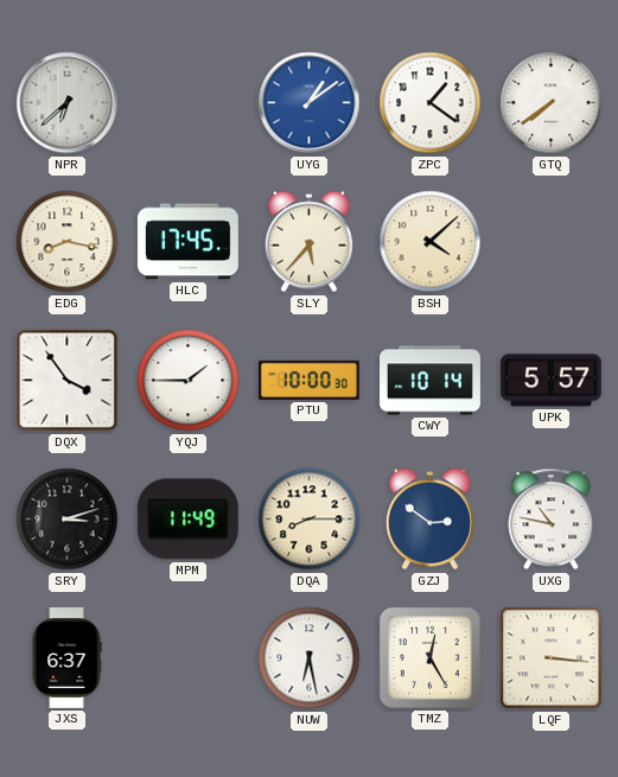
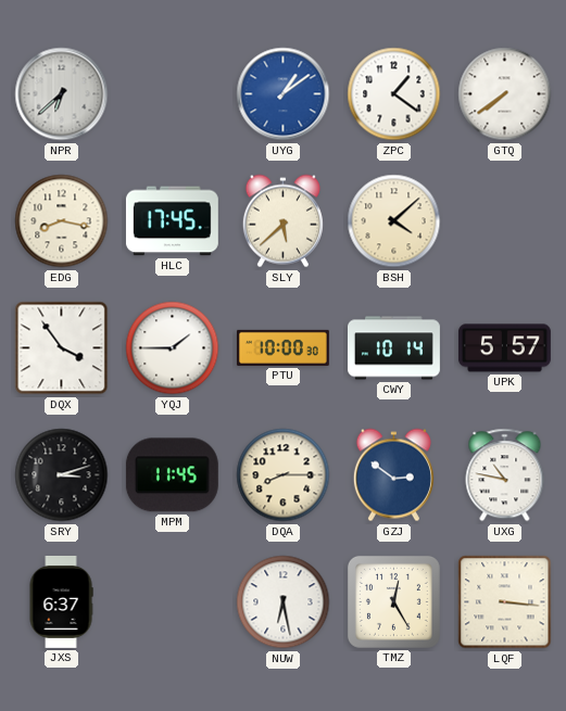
SLY: 5:37 -> 5:38
MPM: 11:49 -> 11:45
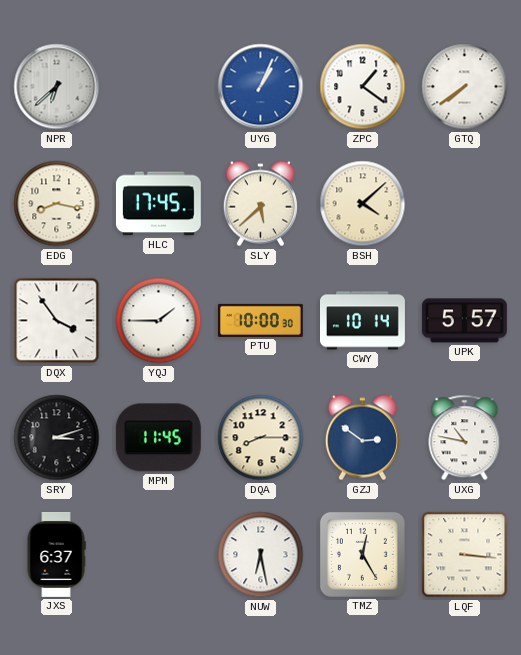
UYG: 1:09 -> 1:04
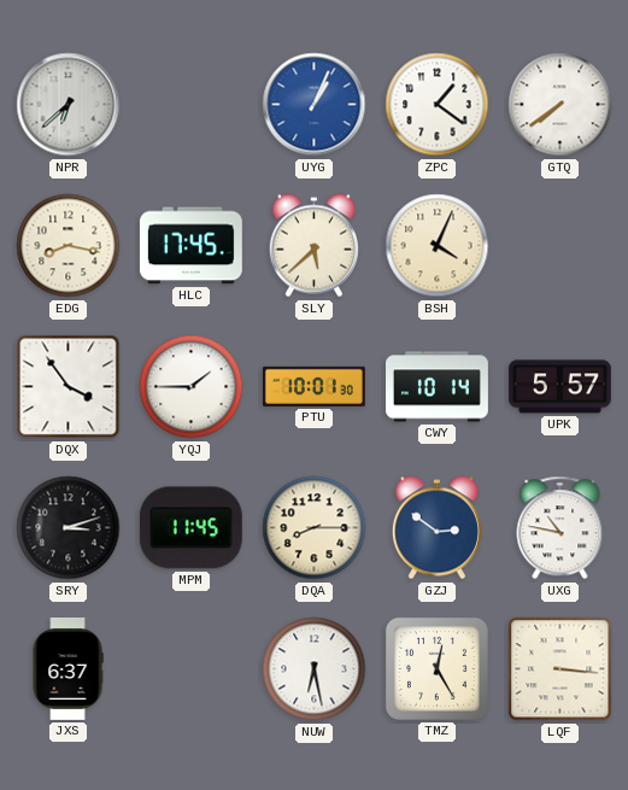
BSH: 4:08 -> 4:04
PTU: 10:00 -> 10:01
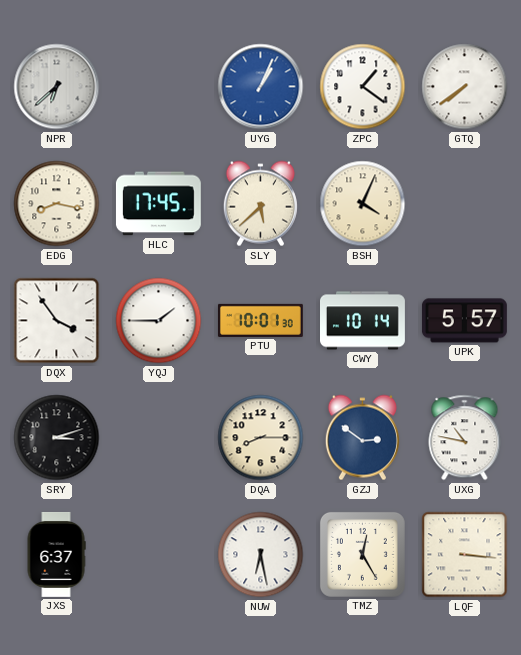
MPM: 11:45 -> none
